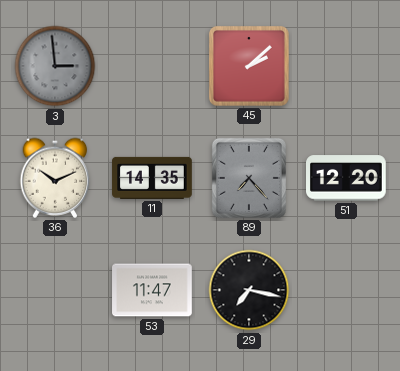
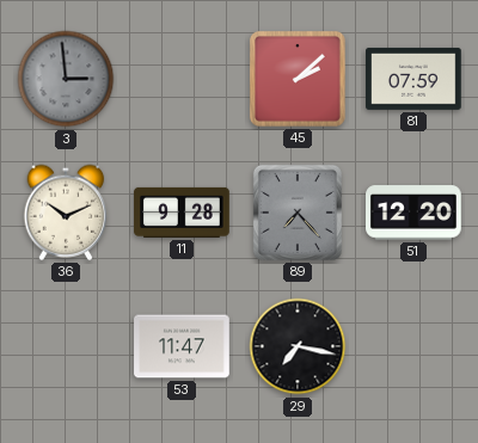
81: none -> 07:59
11: 14:35 -> 9:28
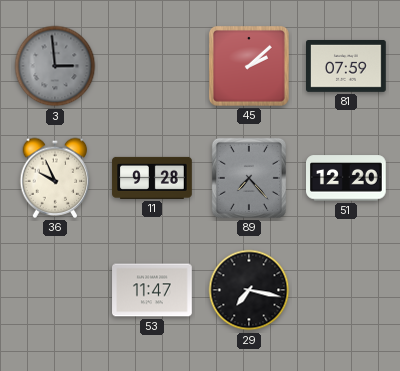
36: 10:11 -> 9:56
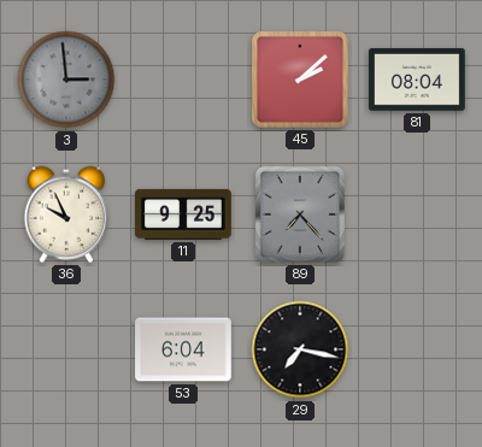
81: 07:59 -> 08:04
11: 9:28 -> 9:25
51: 12:20 -> none
53: 11:47 -> 6:04
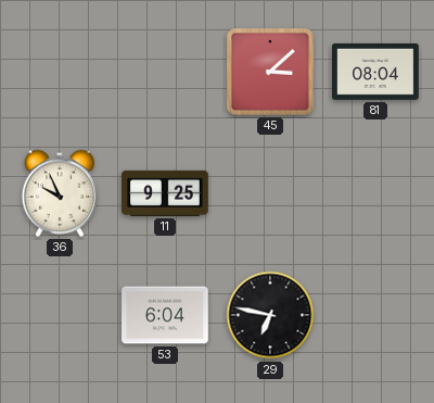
3: 2:59 -> none
45: 2:08 -> 3:08
89: 7:23 -> none
29: 7:17 -> 6:47
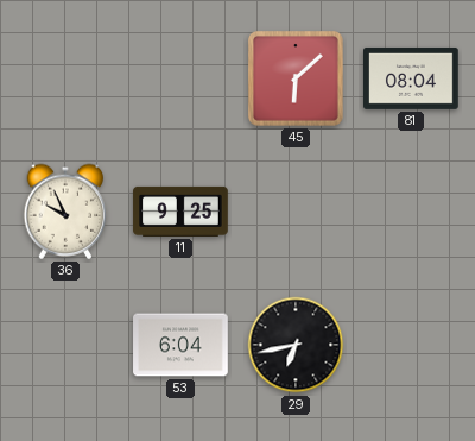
45: 3:08 -> 6:08
29: 6:47 -> 6:43
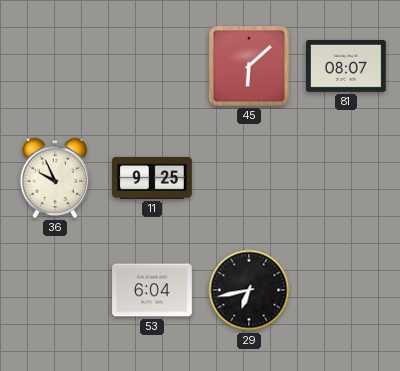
81: 08:04 -> 08:07
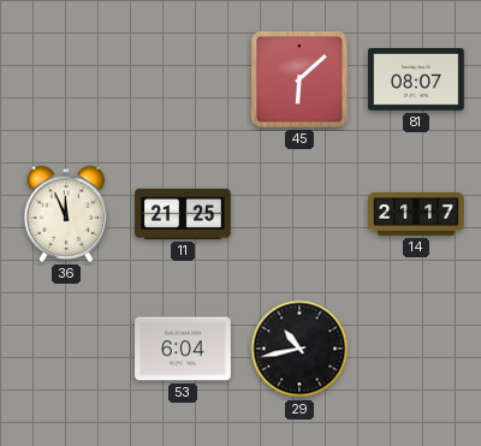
36: 9:56 -> 11:56
11: 9:25 -> 21:25
14: none -> 21:17
29: 6:43 -> 10:43
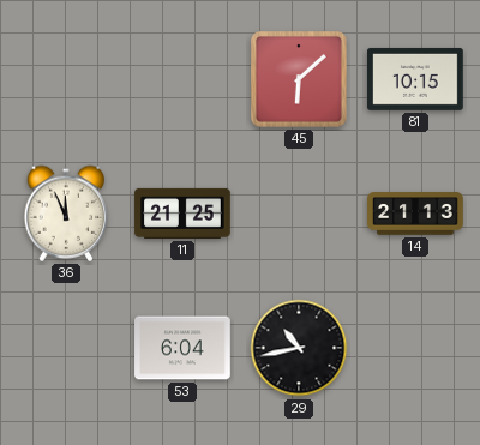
81: 08:07 -> 10:15
14: 21:17 -> 21:13
